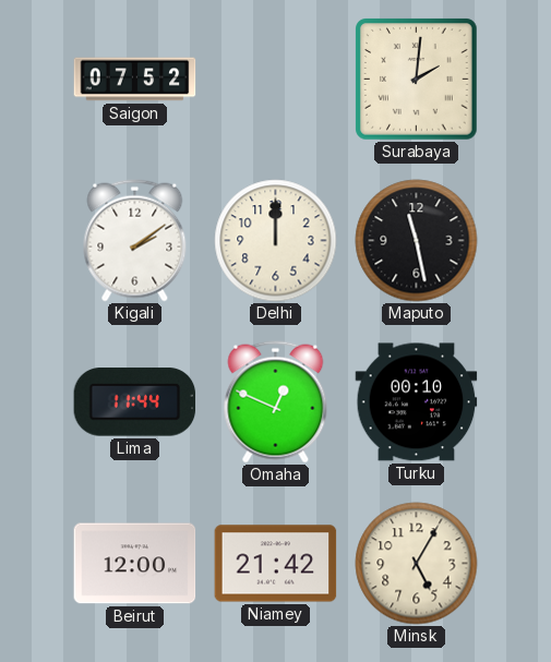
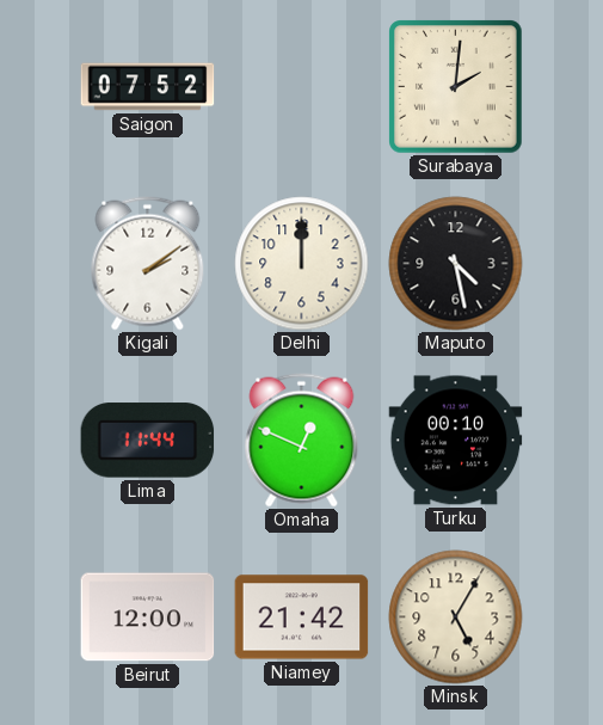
Maputo: 11:28 -> 4:28
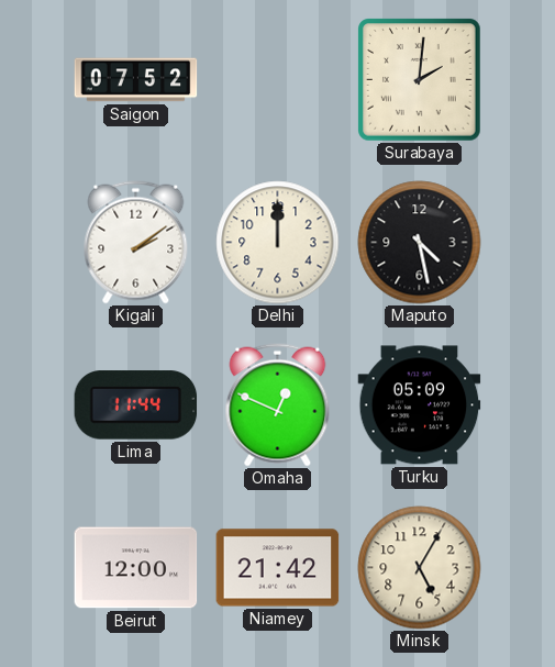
Turku: 00:10 -> 05:09
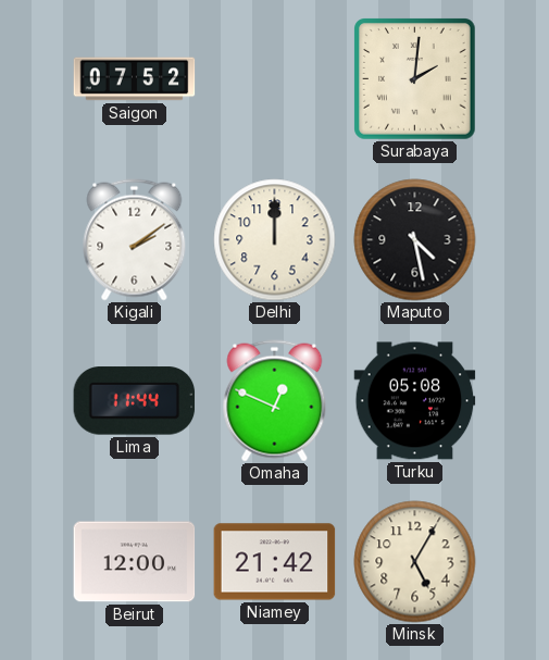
Turku: 05:09 -> 05:08
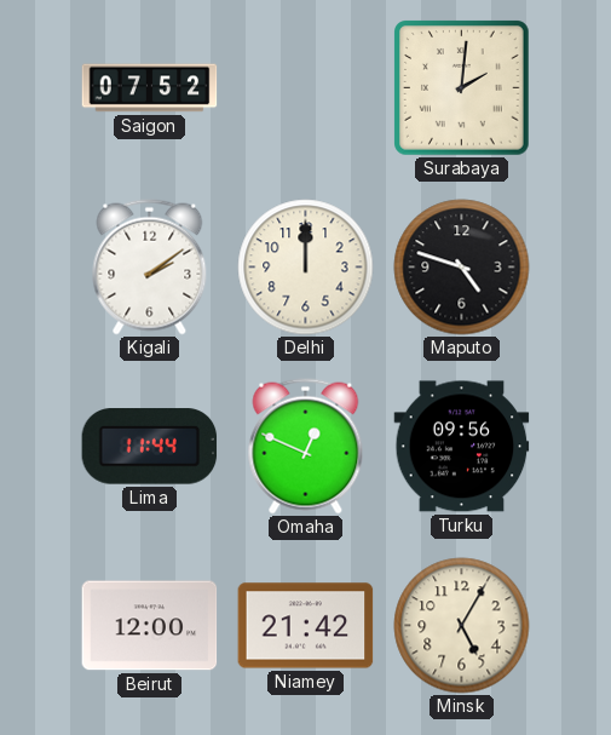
Maputo: 4:28 -> 4:48
Turku: 05:08 -> 09:56
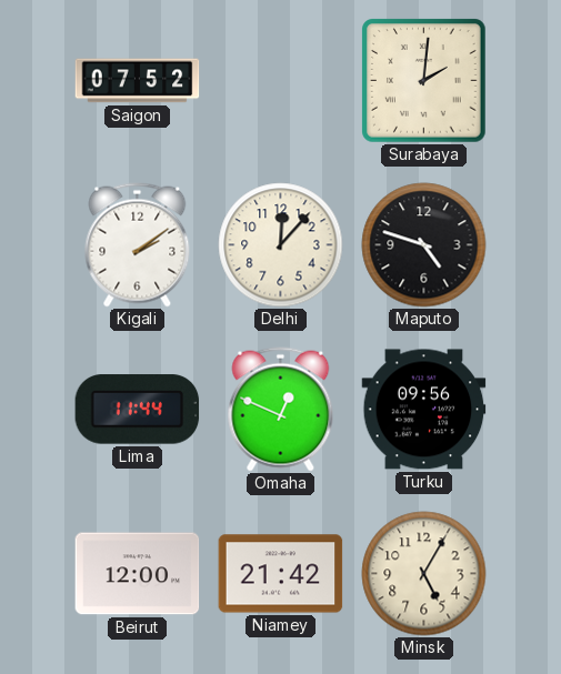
Delhi: 12:00 -> 12:07
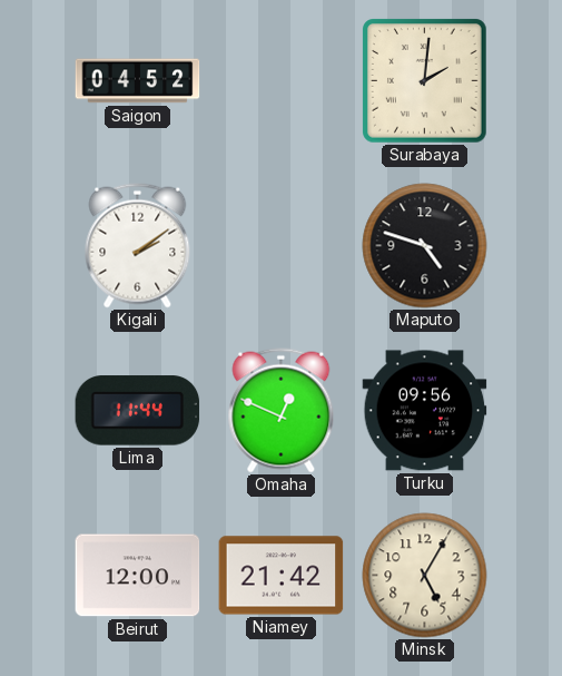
Saigon: 07:52 -> 04:52
Delhi: 12:07 -> none
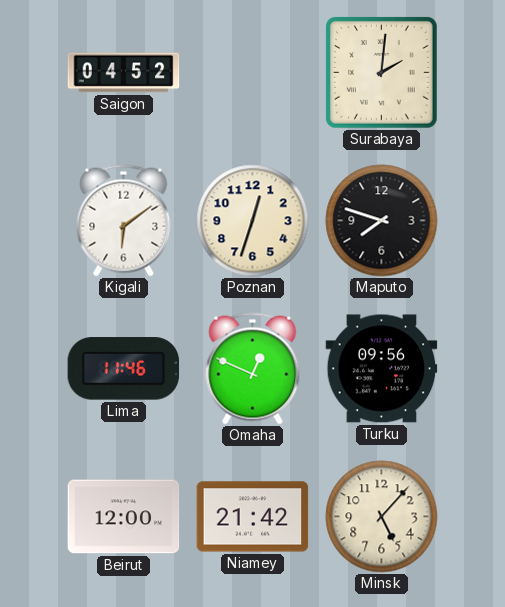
Kigali: 2:09 -> 6:09
Poznan: none -> 12:33
Maputo: 4:48 -> 7:48
Lima: 11:44 -> 11:46
Minsk: 5:05 -> 5:07
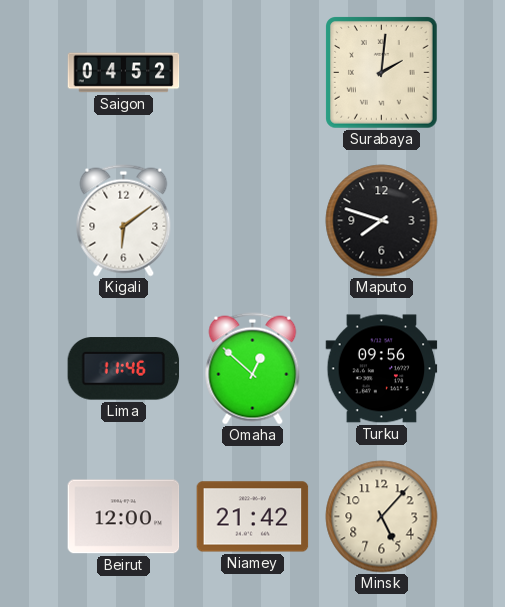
Poznan: 12:33 -> none
Omaha: 12:49 -> 12:52
